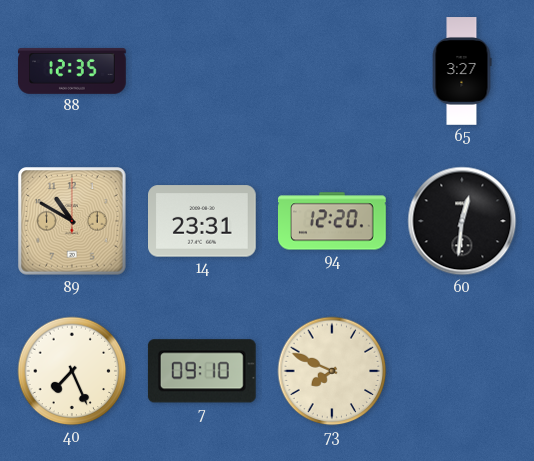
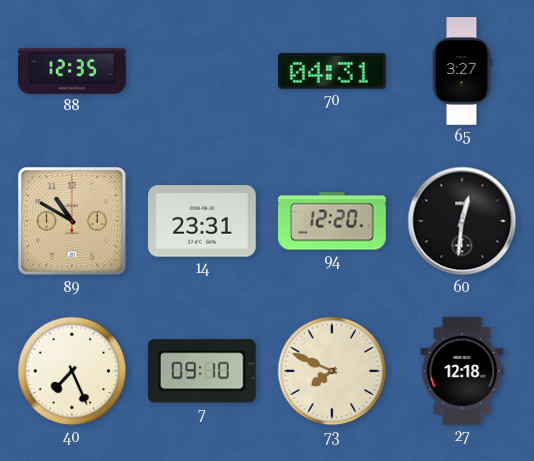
70: none -> 04:31
27: none -> 12:18
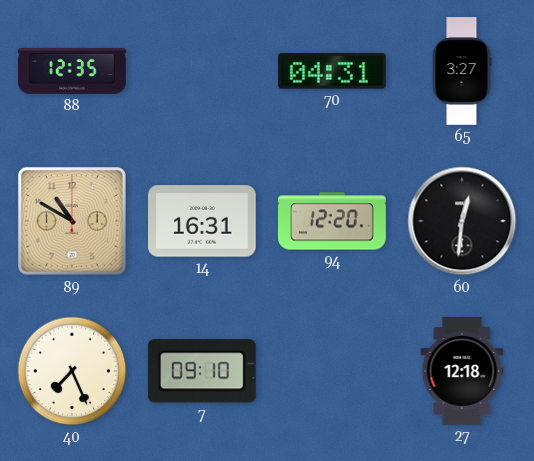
14: 23:31 -> 16:31
73: 7:49 -> none
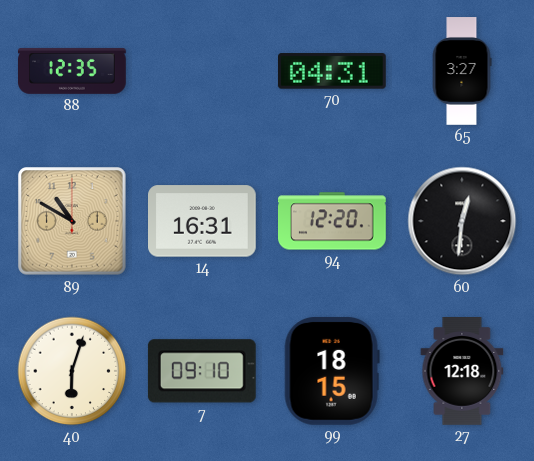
40: 7:26 -> 6:03
99: none -> 18:15
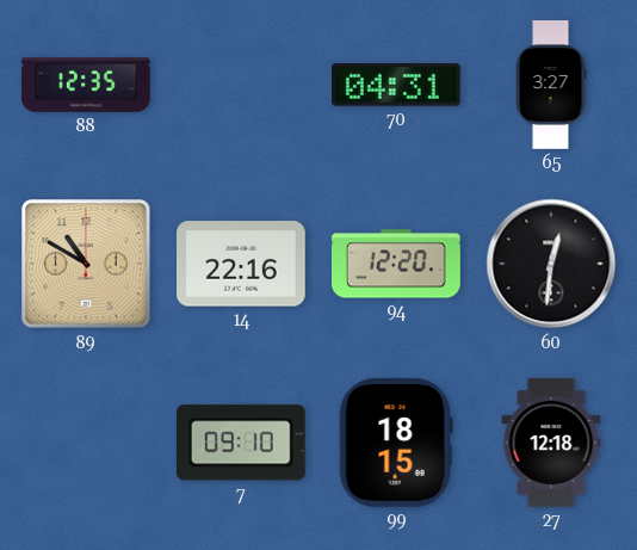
14: 16:31 -> 22:16
40: 6:03 -> none
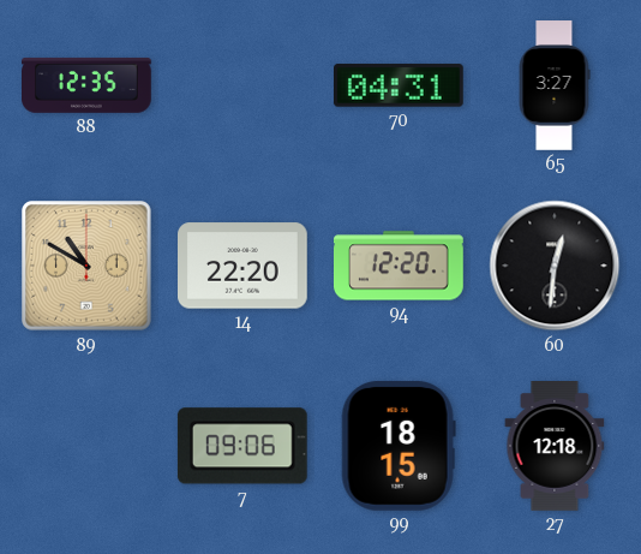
14: 22:16 -> 22:20
7: 09:10 -> 09:06
